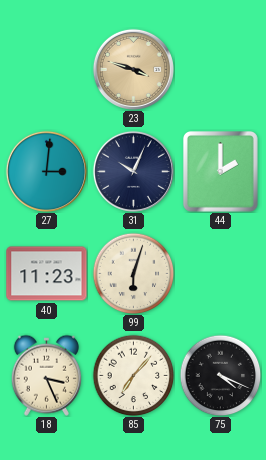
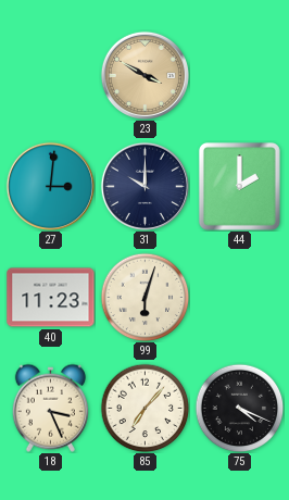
23: 3:48 -> 3:50
31: 10:04 -> 10:00
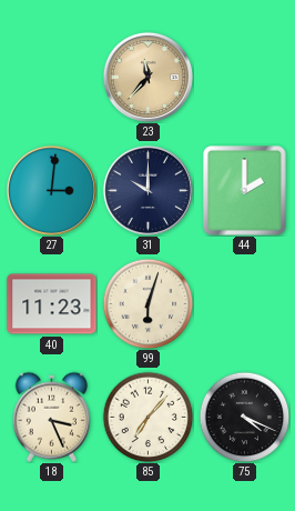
23: 3:50 -> 11:37
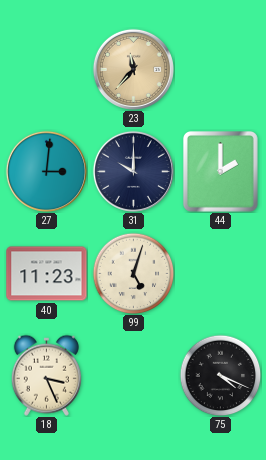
99: 6:03 -> 5:03
85: 7:07 -> none
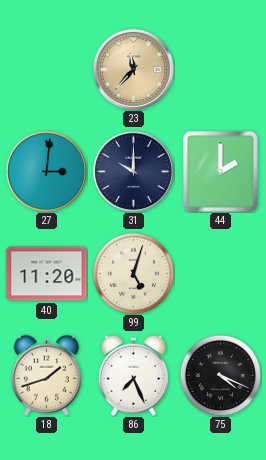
40: 11:23 -> 11:20
18: 3:26 -> 1:42
86: none -> 7:26
